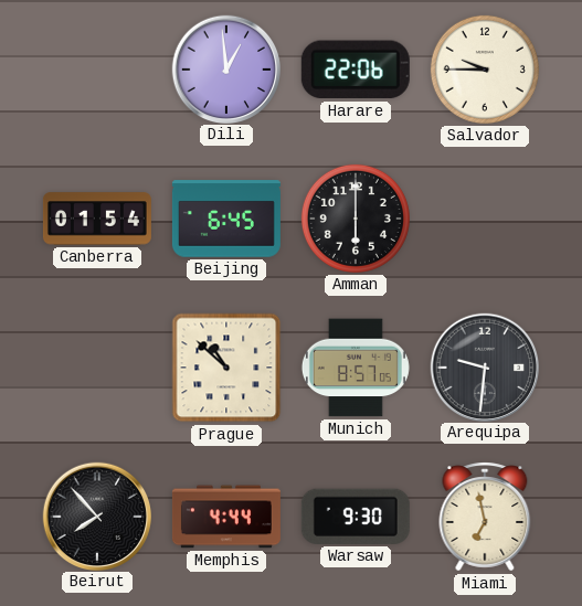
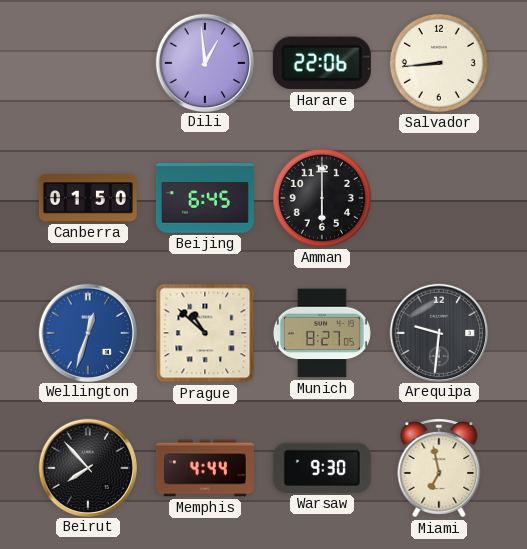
Salvador: 9:45 -> 8:44
Canberra: 01:54 -> 01:50
Wellington: none -> 12:33
Munich: 8:57 -> 8:27
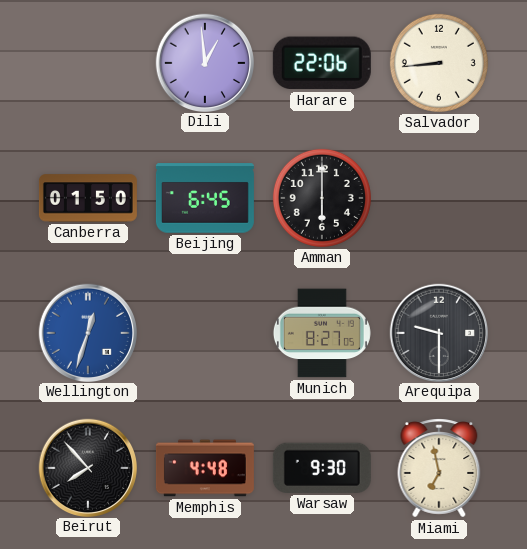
Prague: 10:52 -> none
Arequipa: 9:31 -> 9:30
Memphis: 4:44 -> 4:48
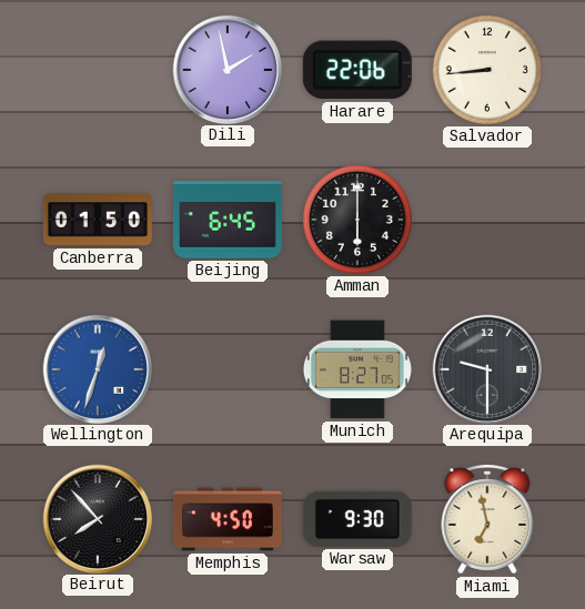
Dili: 12:59 -> 1:58
Memphis: 4:48 -> 4:50
